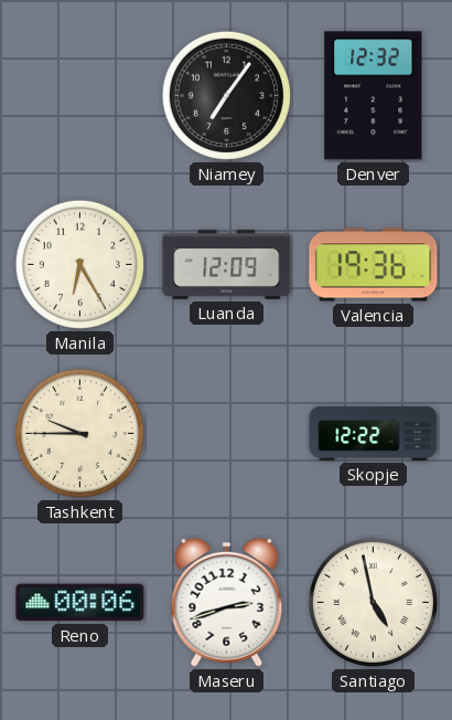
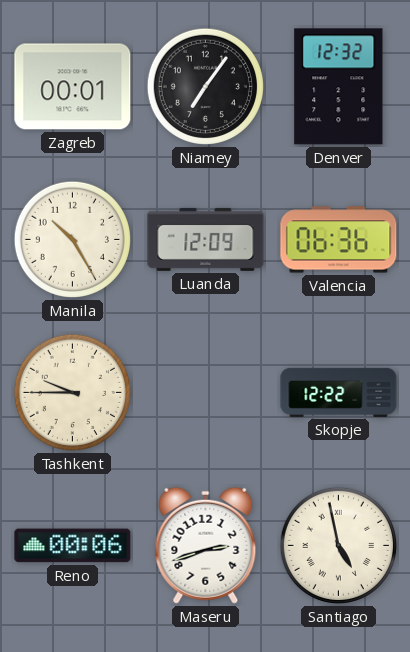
Zagreb: none -> 00:01
Manila: 6:25 -> 10:25
Valencia: 19:36 -> 06:36
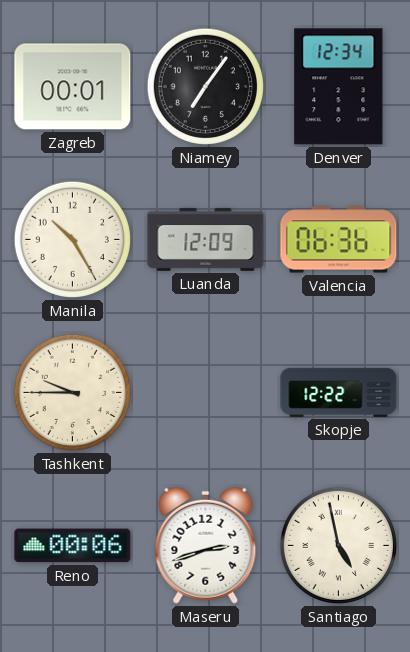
Denver: 12:32 -> 12:34
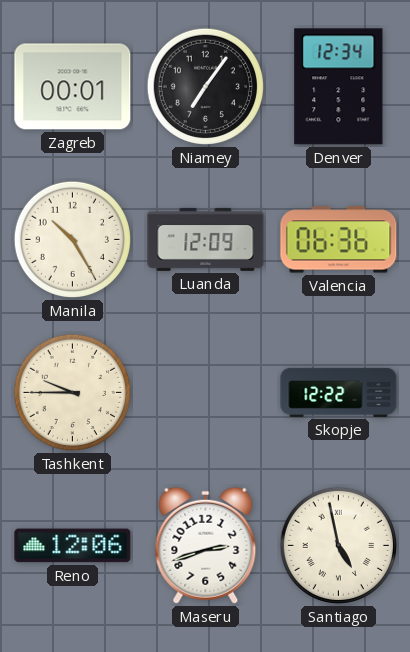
Reno: 00:06 -> 12:06
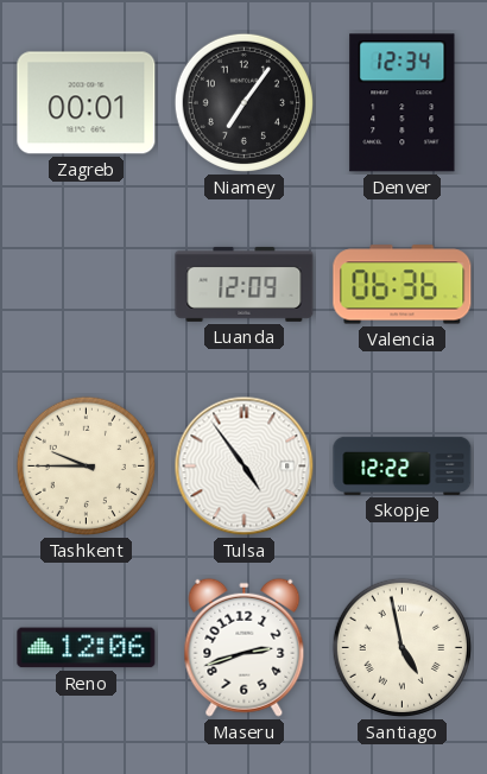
Manila: 10:25 -> none
Tulsa: none -> 4:54
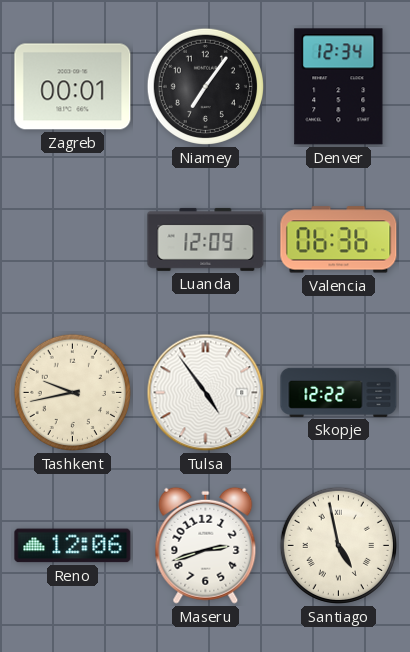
Tashkent: 9:45 -> 9:43
